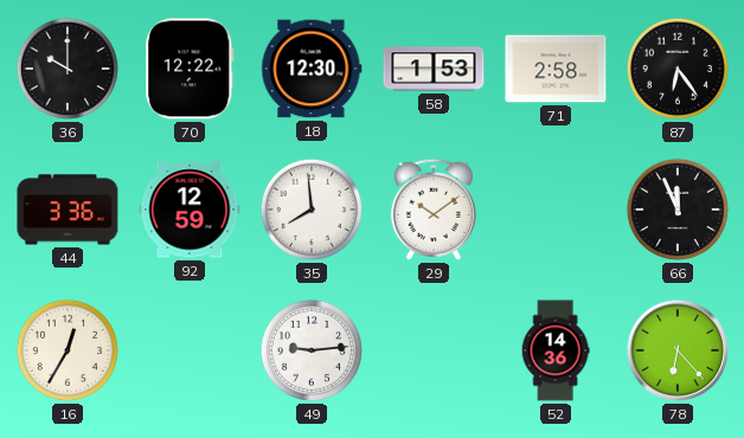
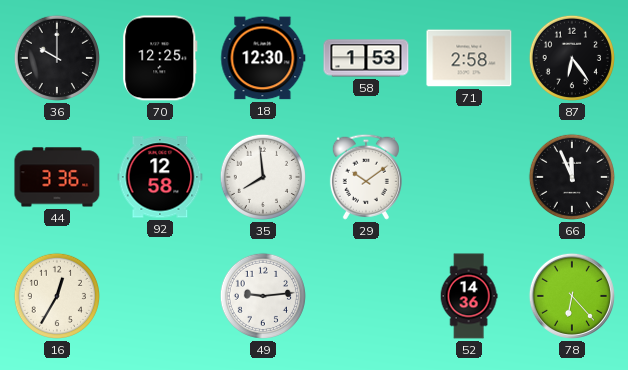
70: 12:22 -> 12:25
92: 12:59 -> 12:58
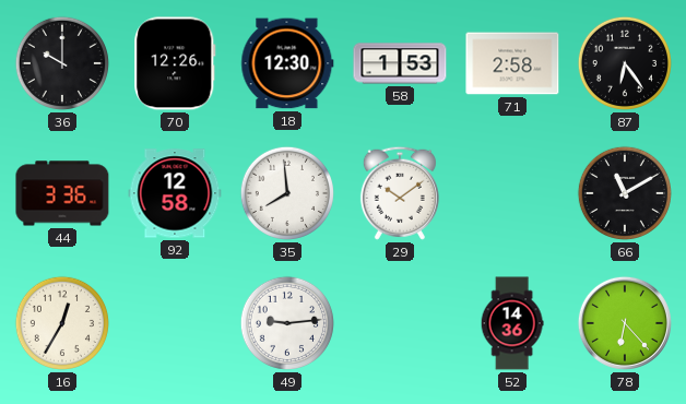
70: 12:25 -> 12:26
66: 11:56 -> 11:10
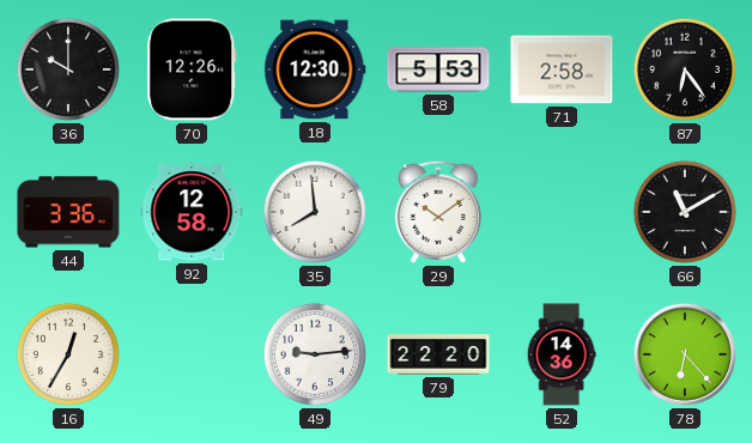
58: 1:53 -> 5:53
79: none -> 22:20
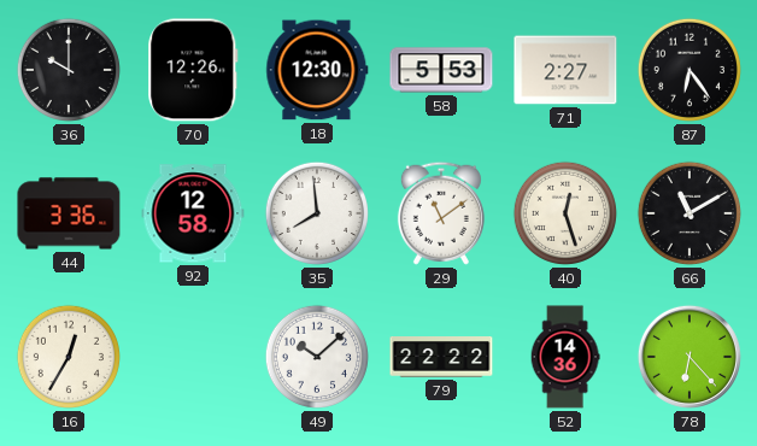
71: 2:58 -> 2:27
29: 10:09 -> 11:09
40: none -> 12:27
49: 9:14 -> 10:08
79: 22:20 -> 22:22
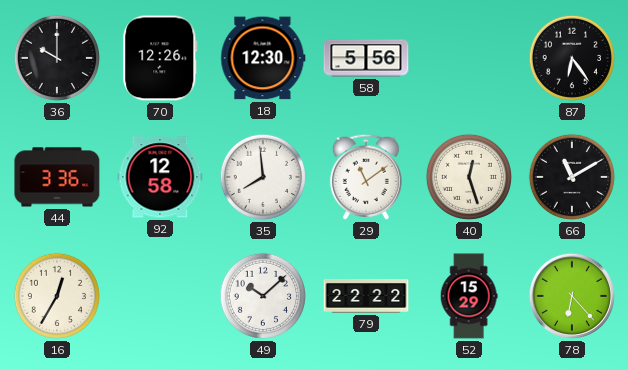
58: 5:53 -> 5:56
71: 2:27 -> none
52: 14:36 -> 15:29
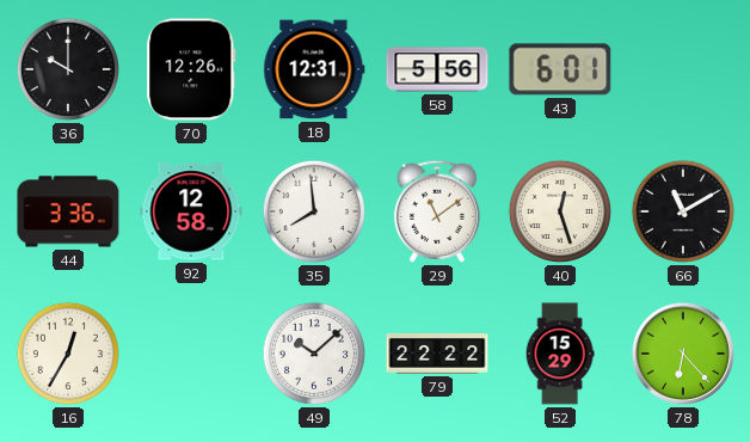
18: 12:30 -> 12:31
43: none -> 6:01
87: 6:24 -> none
